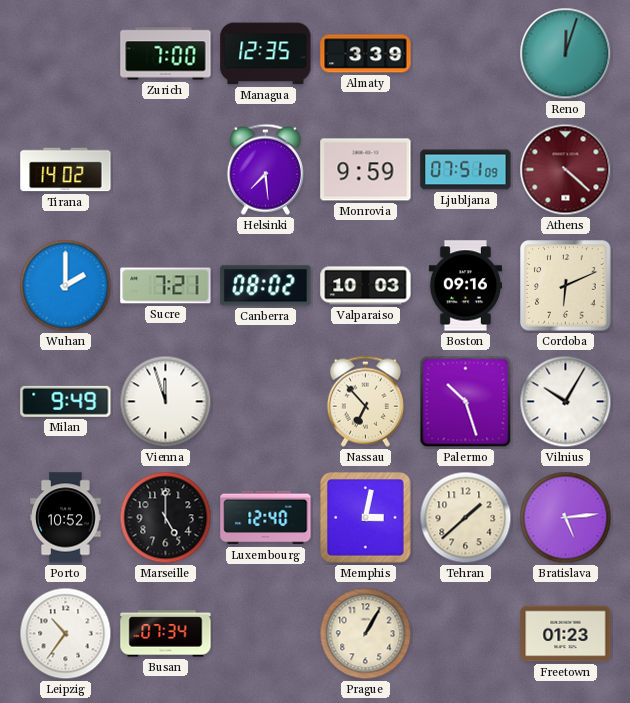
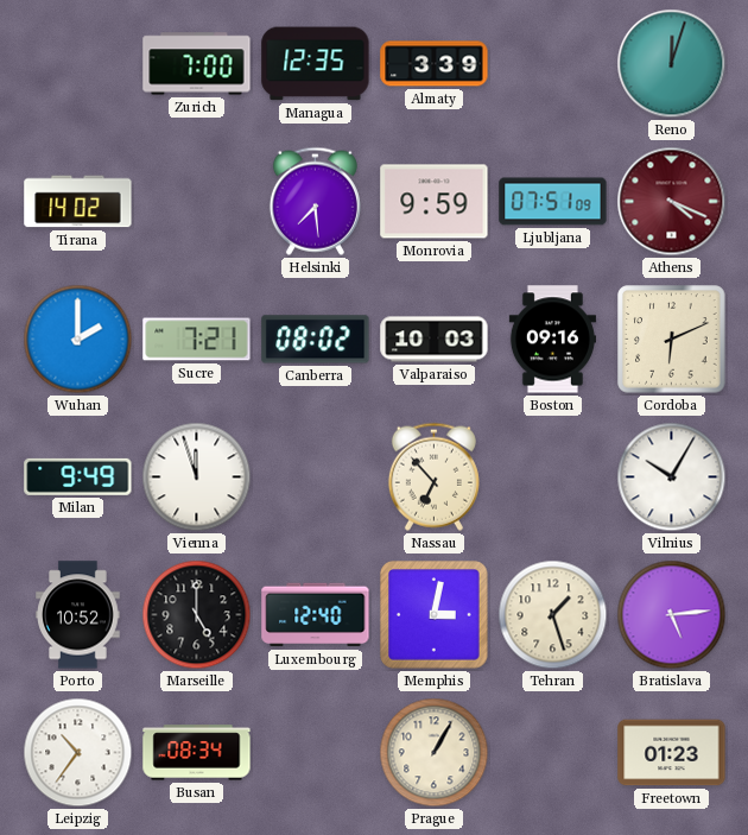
Athens: 4:22 -> 4:19
Palermo: 10:27 -> none
Tehran: 1:38 -> 1:27
Busan: 07:34 -> 08:34
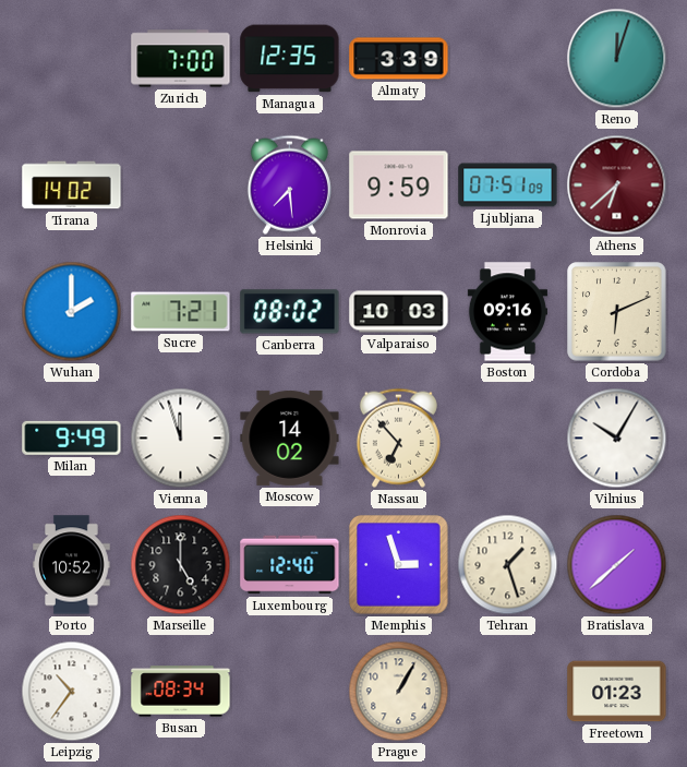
Athens: 4:19 -> 6:38
Moscow: none -> 14:02
Memphis: 3:02 -> 2:57
Bratislava: 5:14 -> 1:38
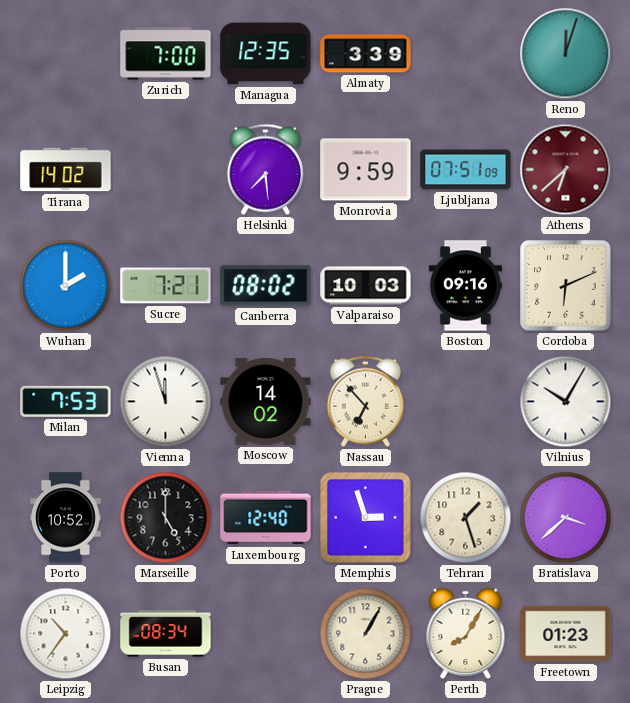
Milan: 9:49 -> 7:53
Bratislava: 1:38 -> 3:38
Perth: none -> 8:05
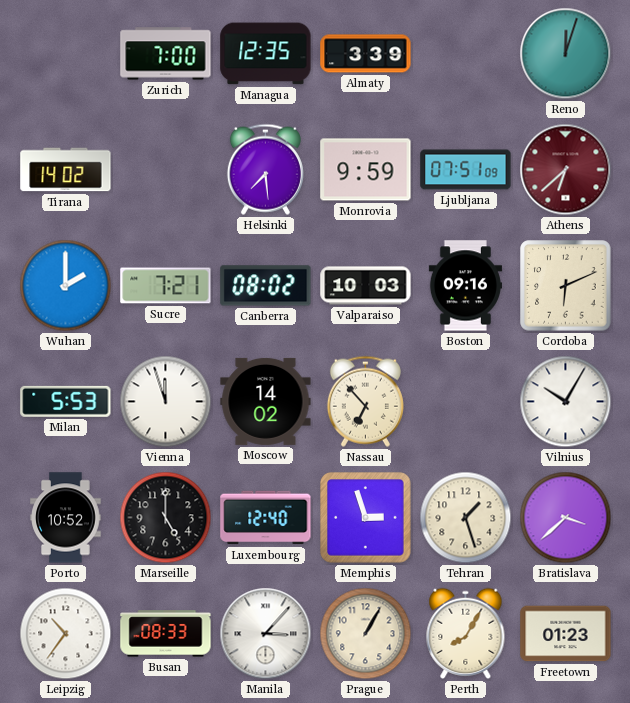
Milan: 7:53 -> 5:53
Busan: 08:34 -> 08:33
Manila: none -> 3:07
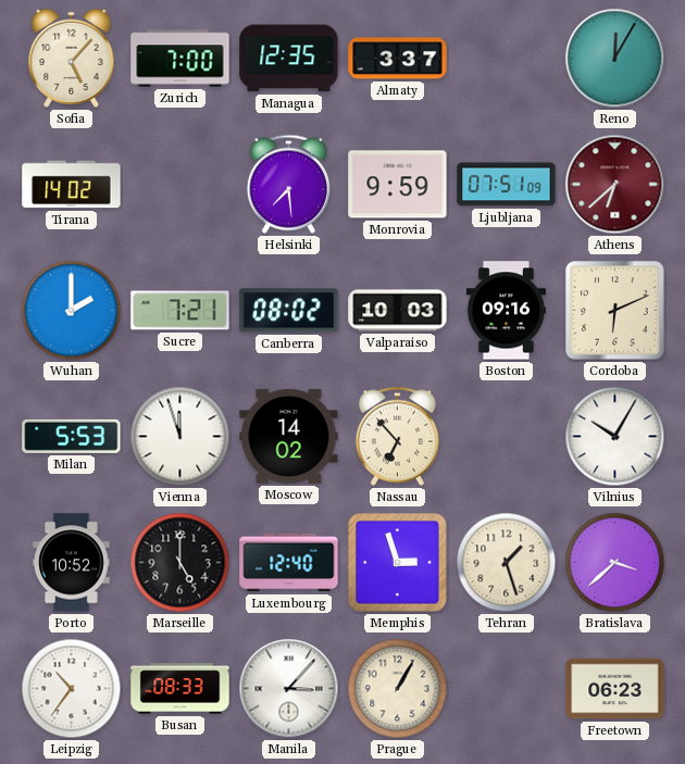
Sofia: none -> 5:07
Almaty: 3:39 -> 3:37
Reno: 12:03 -> 12:05
Perth: 8:05 -> none
Freetown: 01:23 -> 06:23
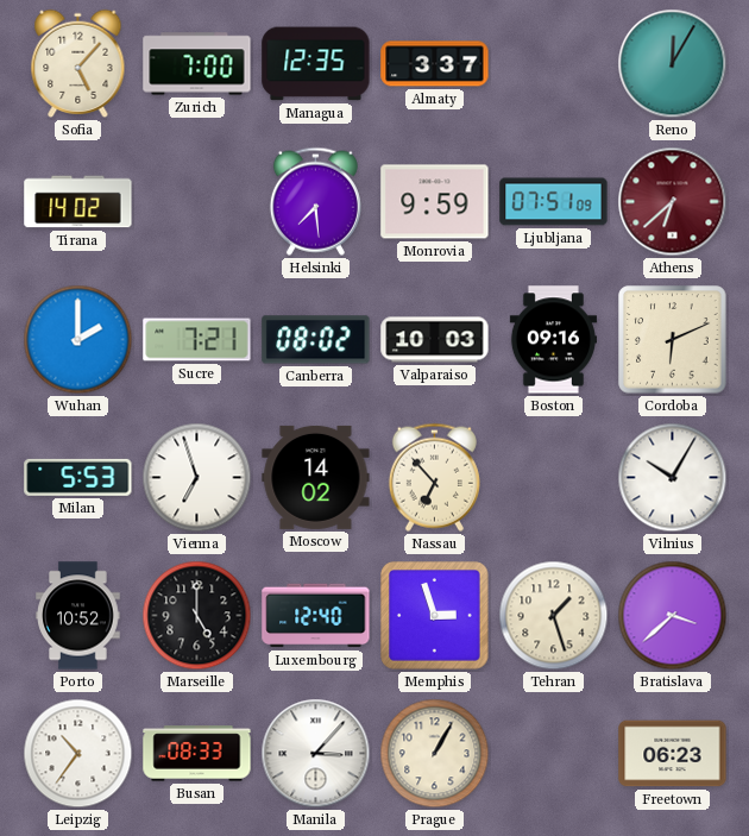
Vienna: 11:57 -> 6:57
